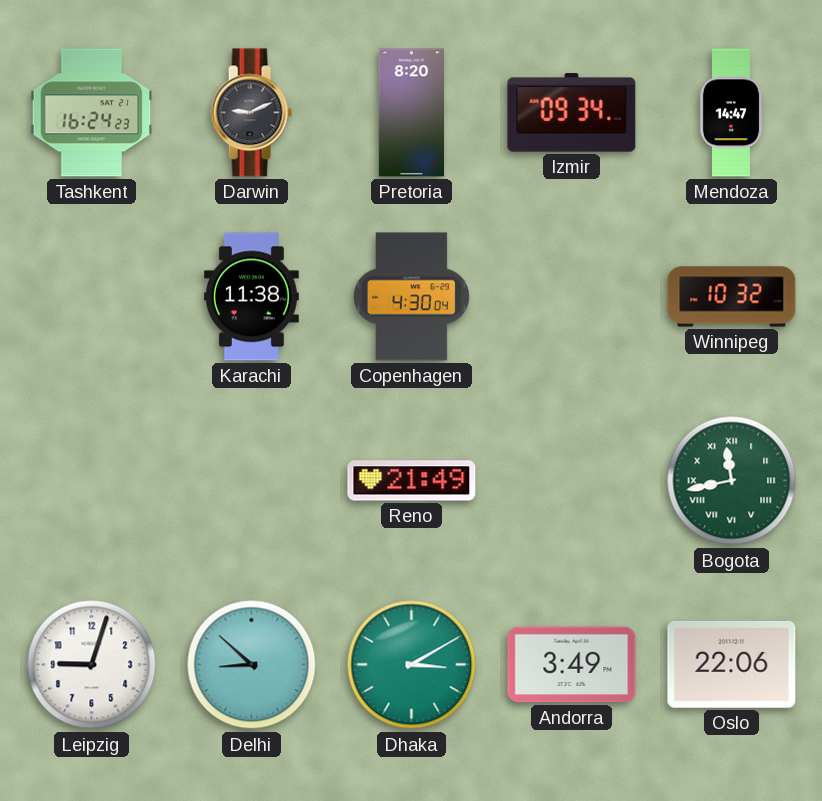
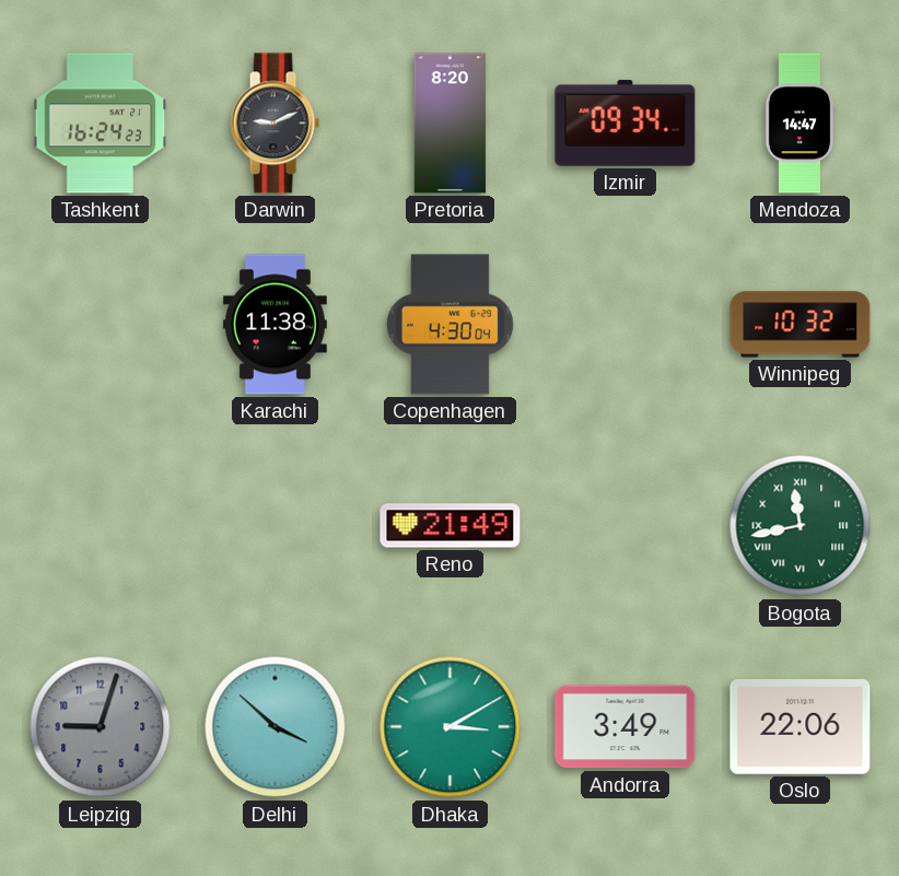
Leipzig dial: white -> grey
Delhi: 8:52 -> 3:52
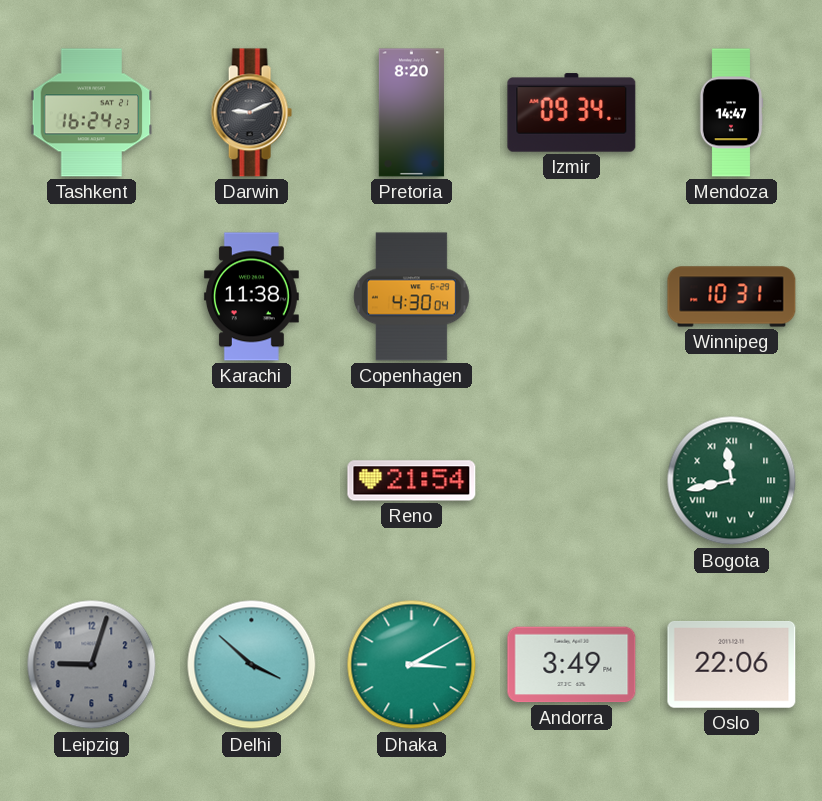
Winnipeg: 10:32 -> 10:31
Reno: 21:49 -> 21:54
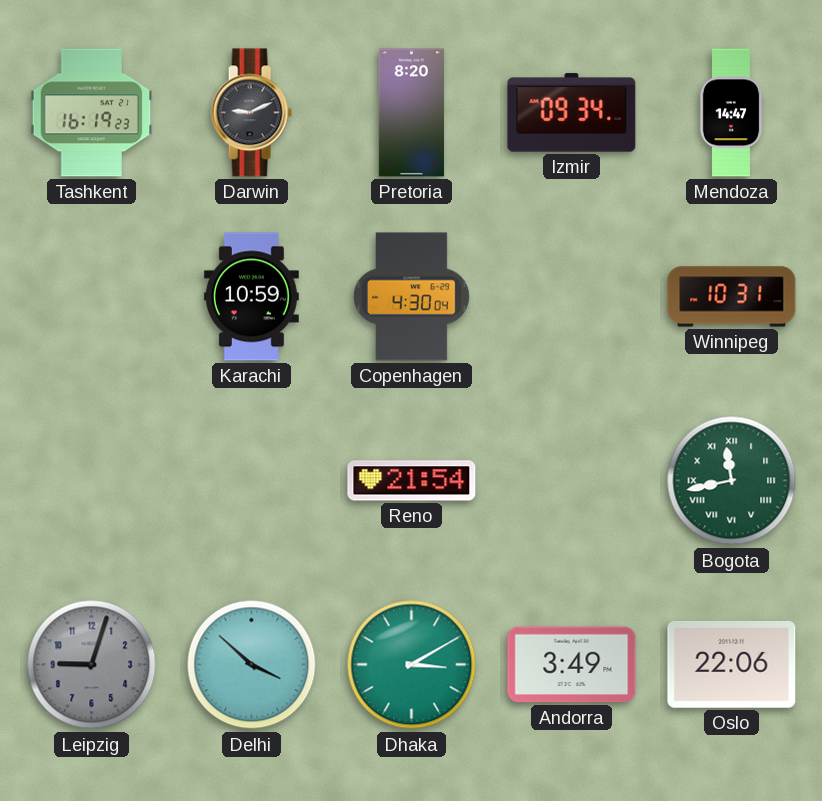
Tashkent: 16:24 -> 16:19
Karachi: 11:38 -> 10:59
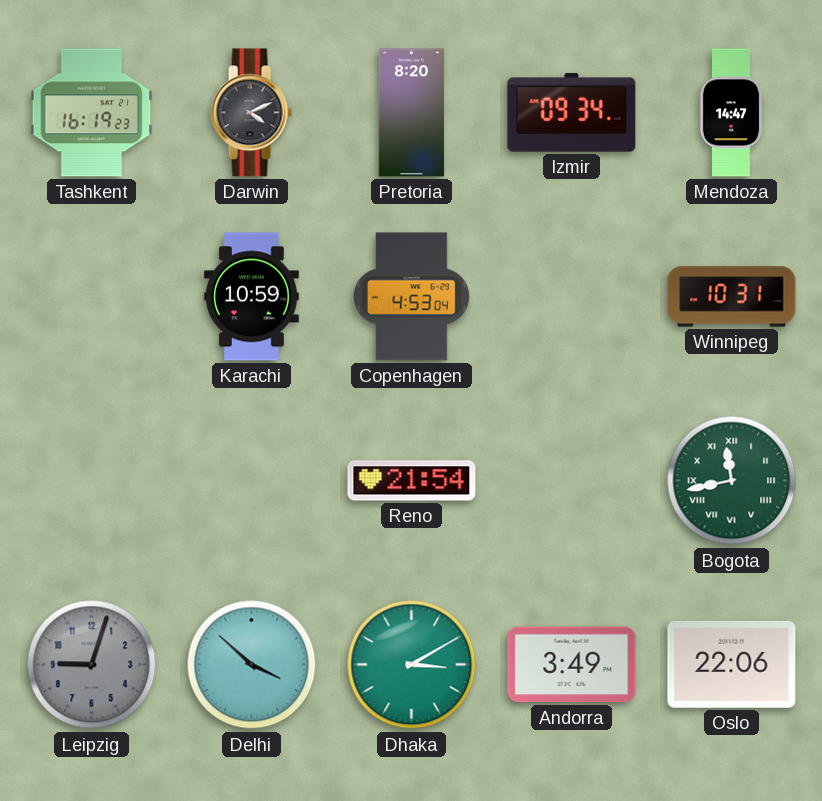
Darwin: 9:11 -> 4:11
Copenhagen: 4:30 -> 4:53
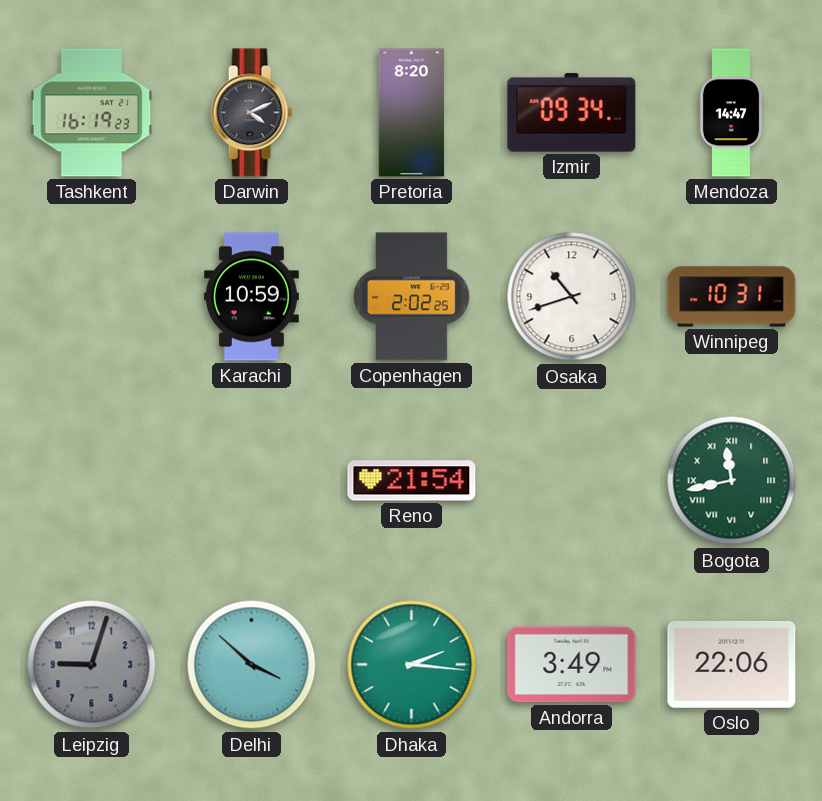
Copenhagen: 4:53 -> 2:02
Osaka: none -> 10:42
Dhaka: 3:10 -> 2:16
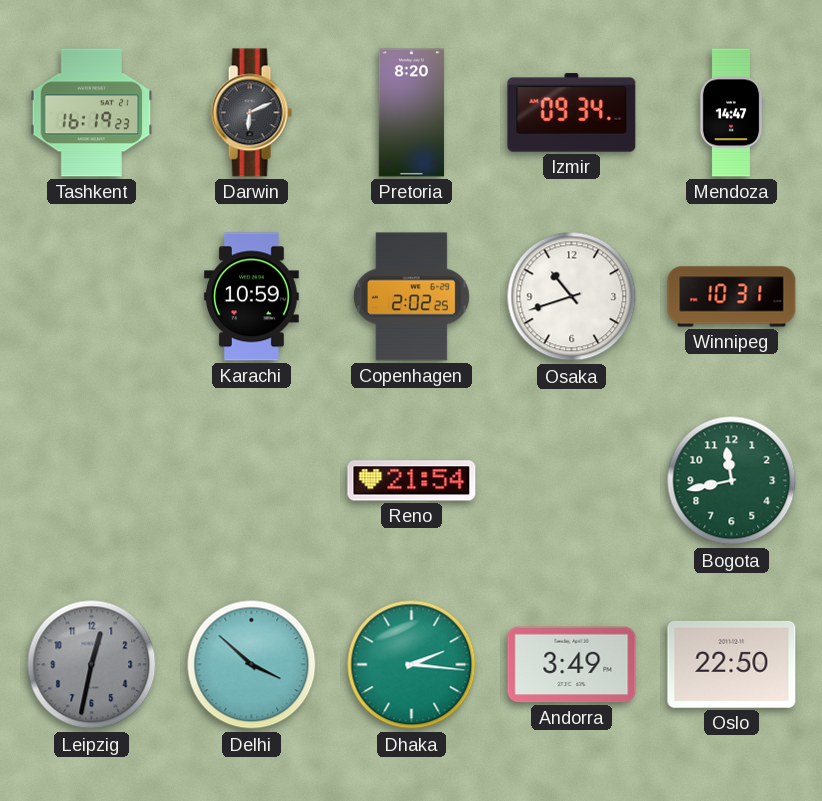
Darwin: 4:11 -> 6:11
Bogota numerals: Roman -> Arabic
Leipzig: 9:03 -> 12:32
Oslo: 22:06 -> 22:50
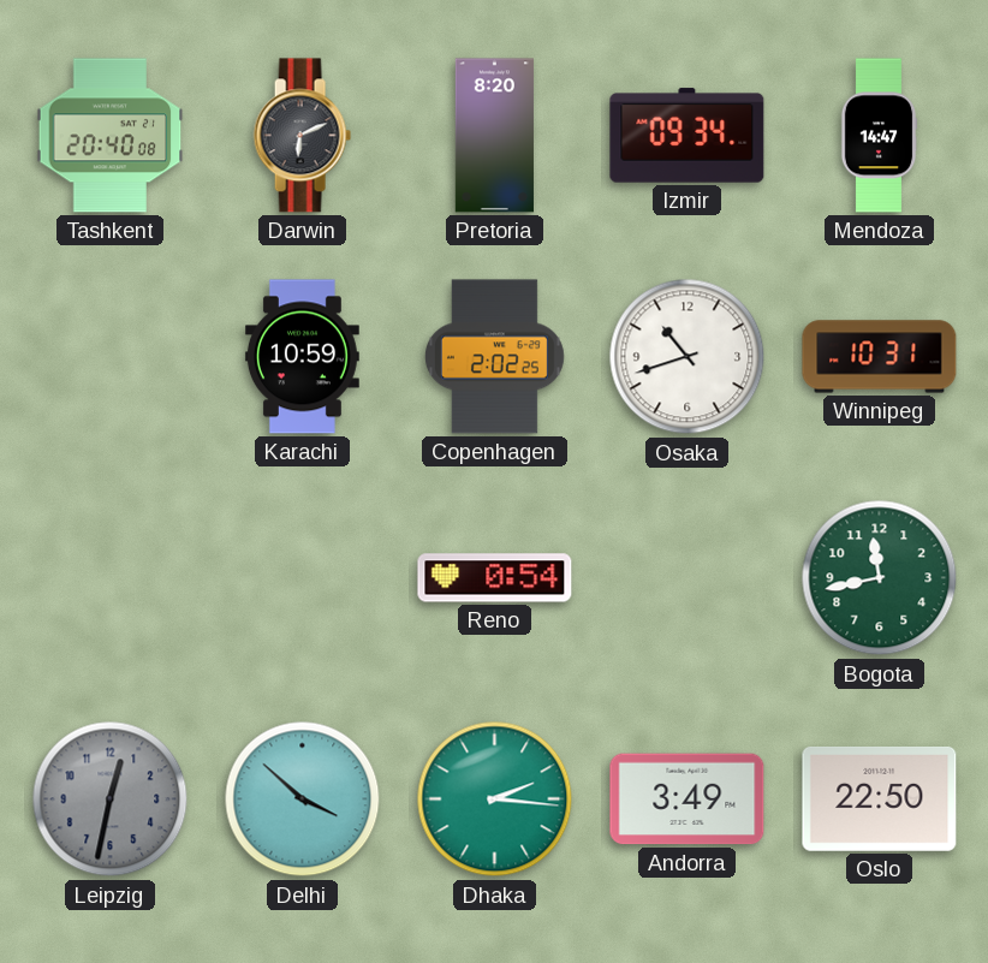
Tashkent: 16:19 -> 20:40
Reno: 21:54 -> 0:54
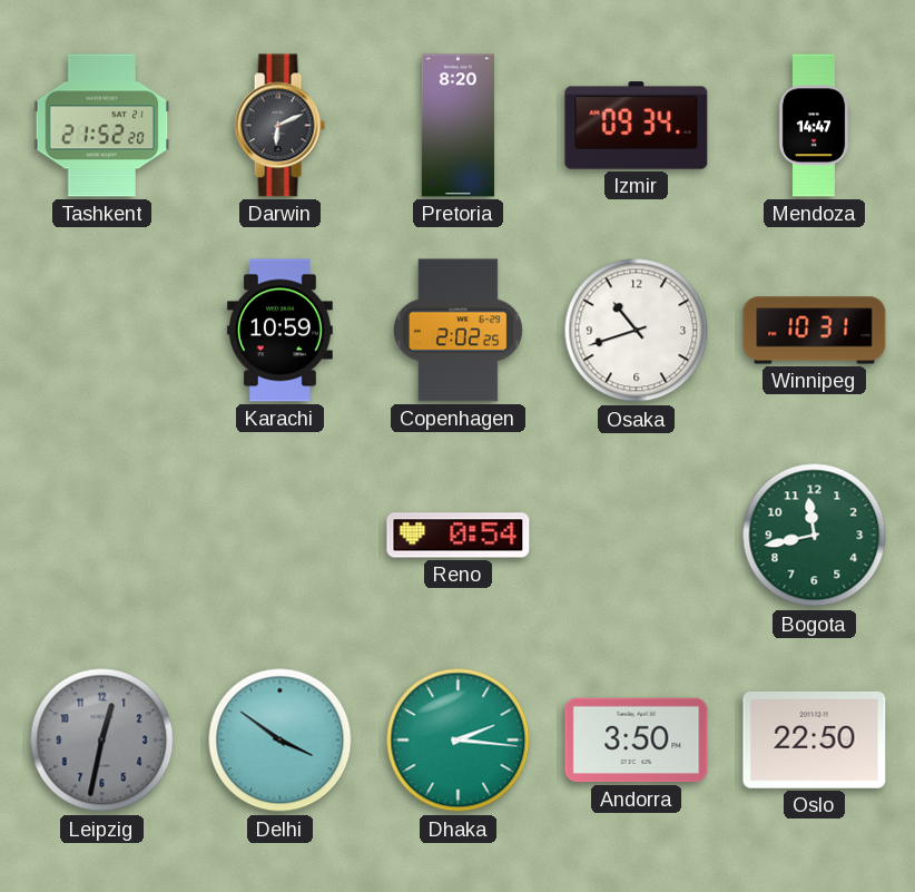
Tashkent: 20:40 -> 21:52
Delhi: 3:52 -> 3:51
Andorra: 3:49 -> 3:50
